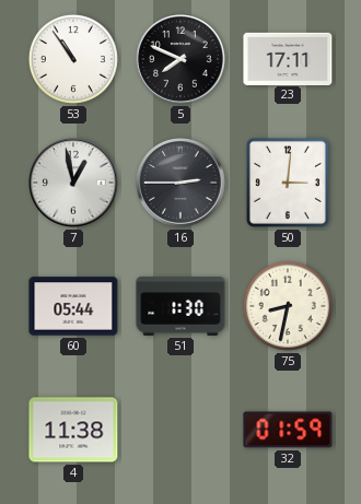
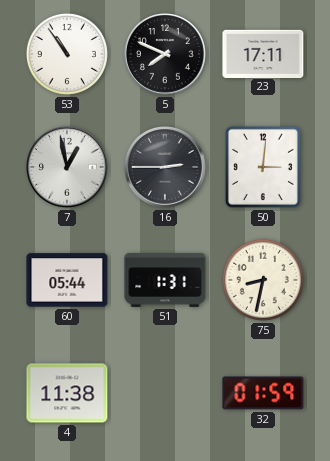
51: 1:30 -> 1:31
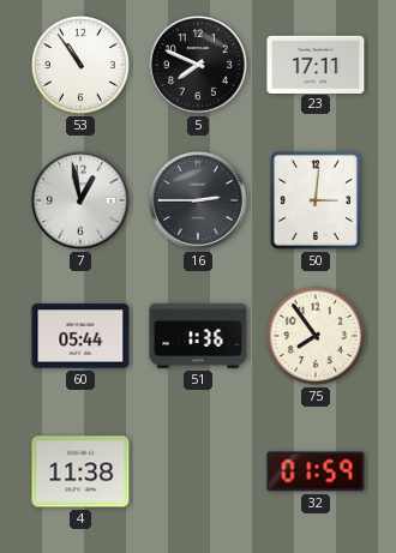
51: 1:31 -> 1:36
75: 8:32 -> 7:54
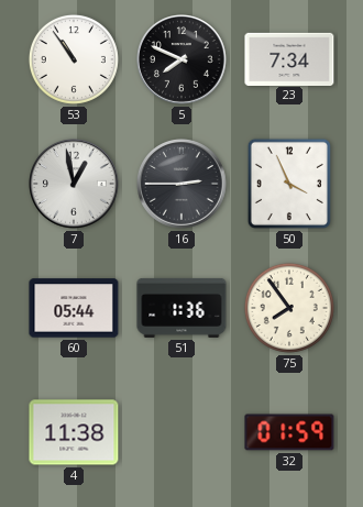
23: 17:11 -> 7:34
50: 3:01 -> 3:56
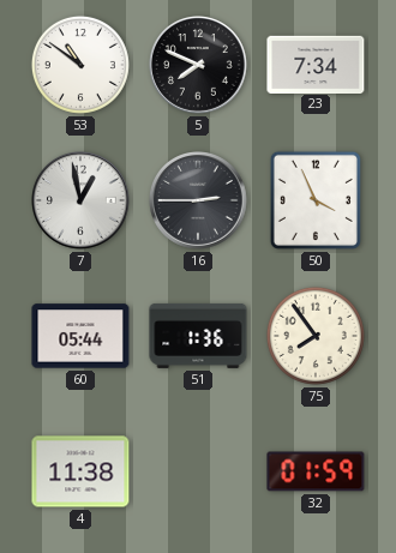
53: 10:54 -> 10:51
